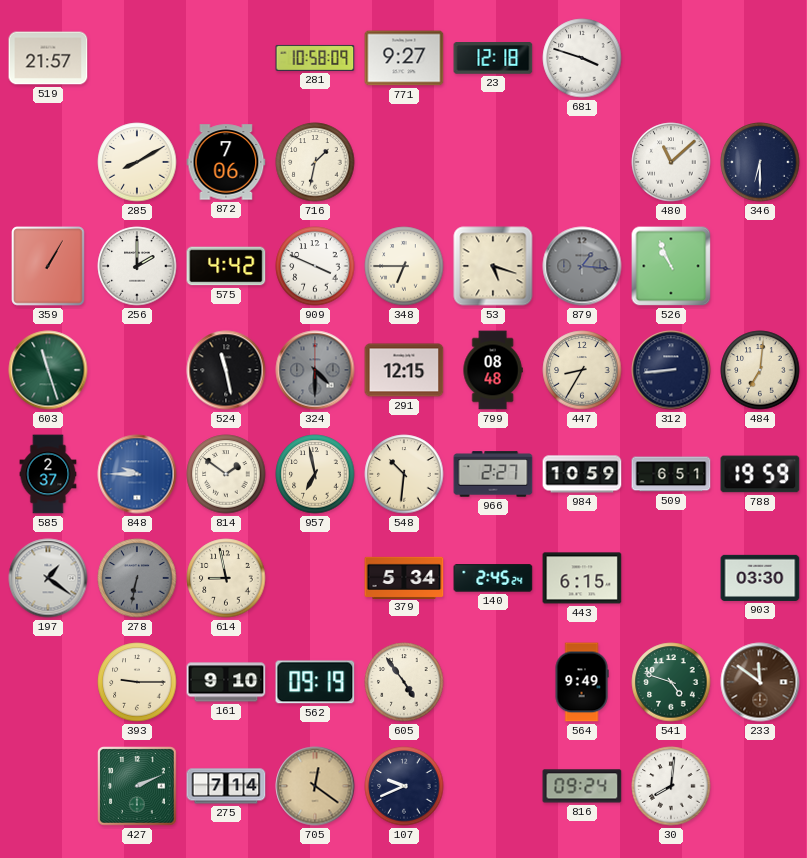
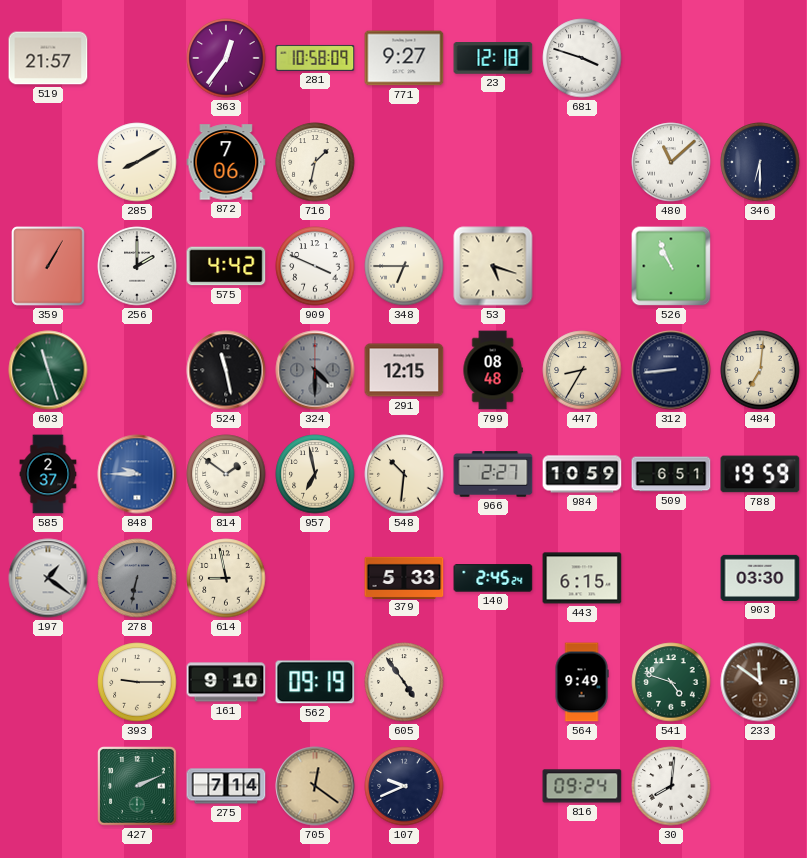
363: none -> 12:36
879: 1:16 -> none
379: 5:34 -> 5:33
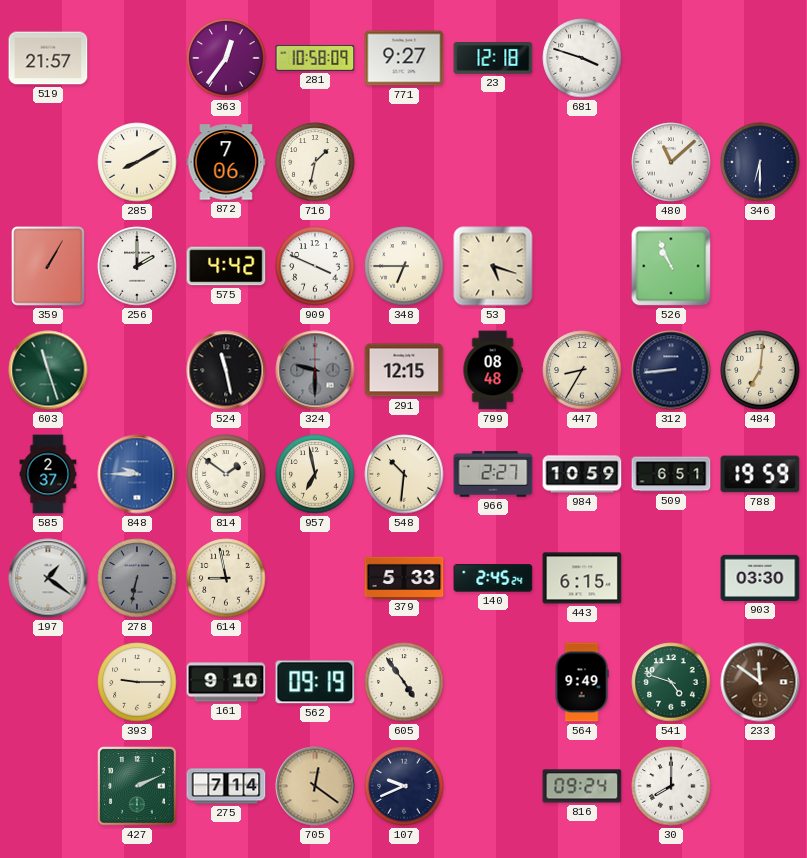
324: 4:30 -> 9:30
30: 8:01 -> 8:00
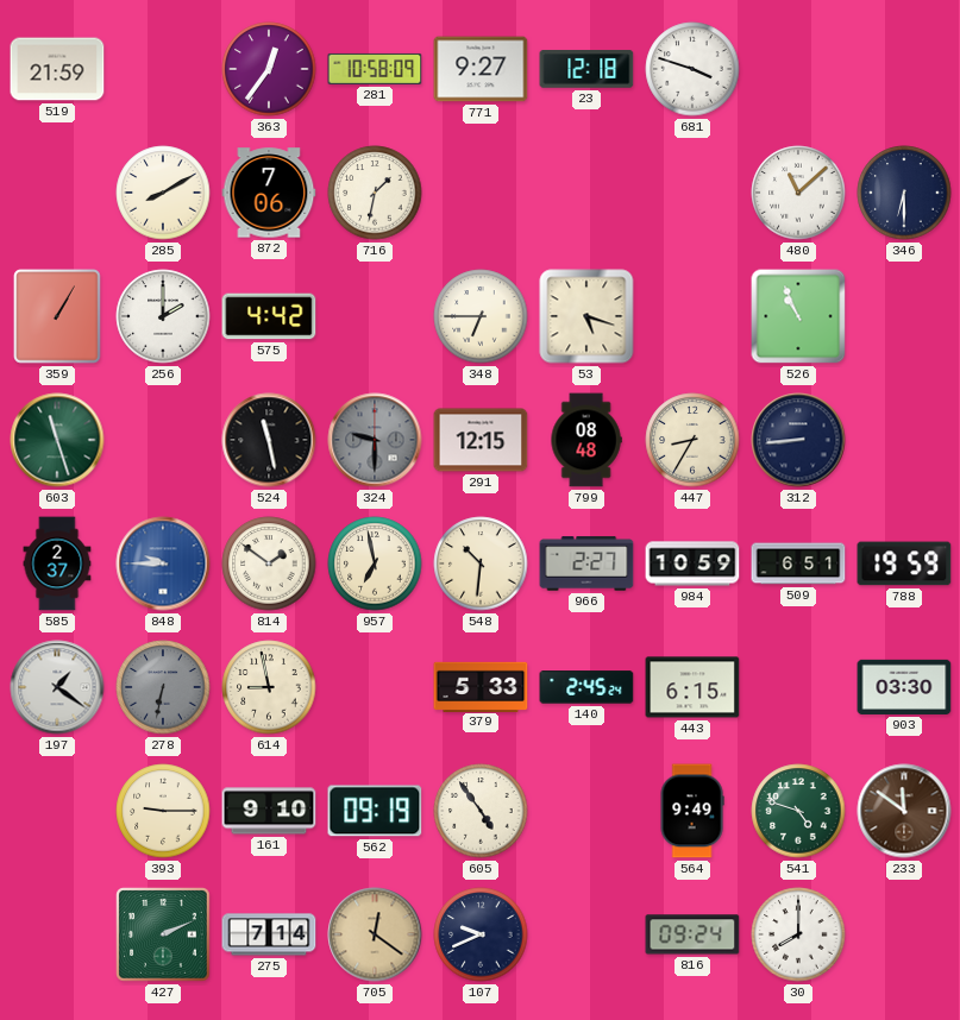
519: 21:57 -> 21:59
909: 3:49 -> none
484: 7:01 -> none
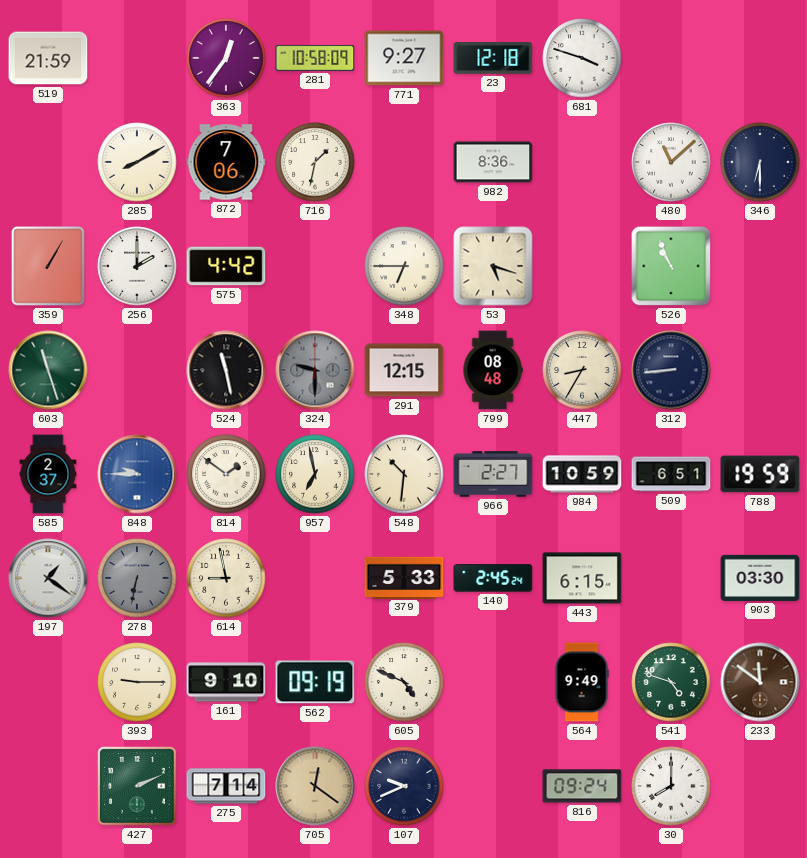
982: none -> 8:36
605: 4:54 -> 4:49
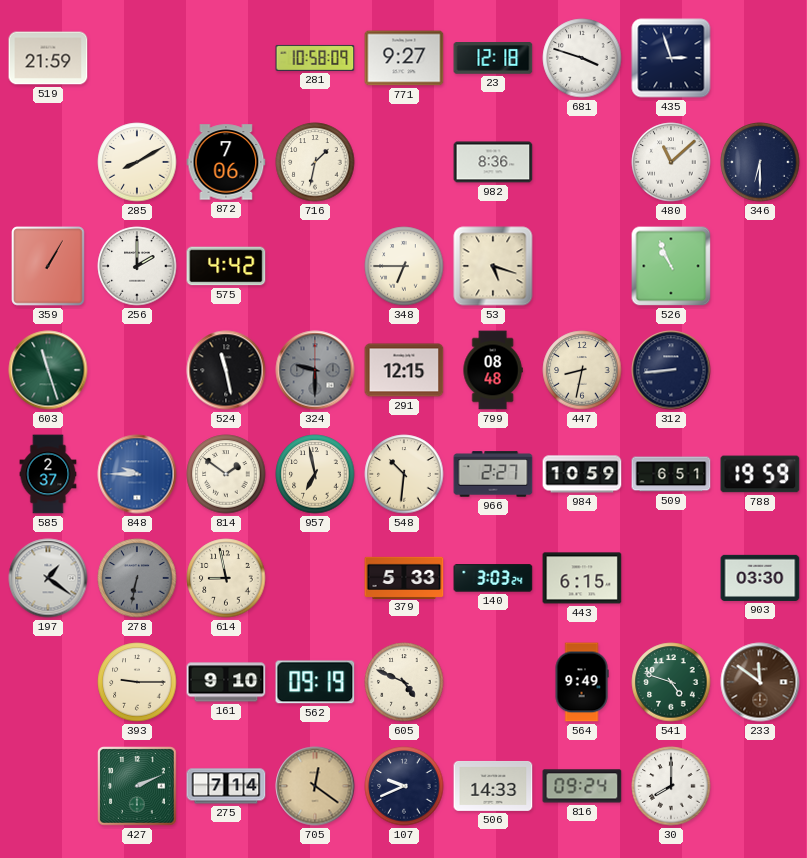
363: 12:36 -> none
435: none -> 2:57
447: 8:35 -> 8:32
140: 2:45 -> 3:03
506: none -> 14:33
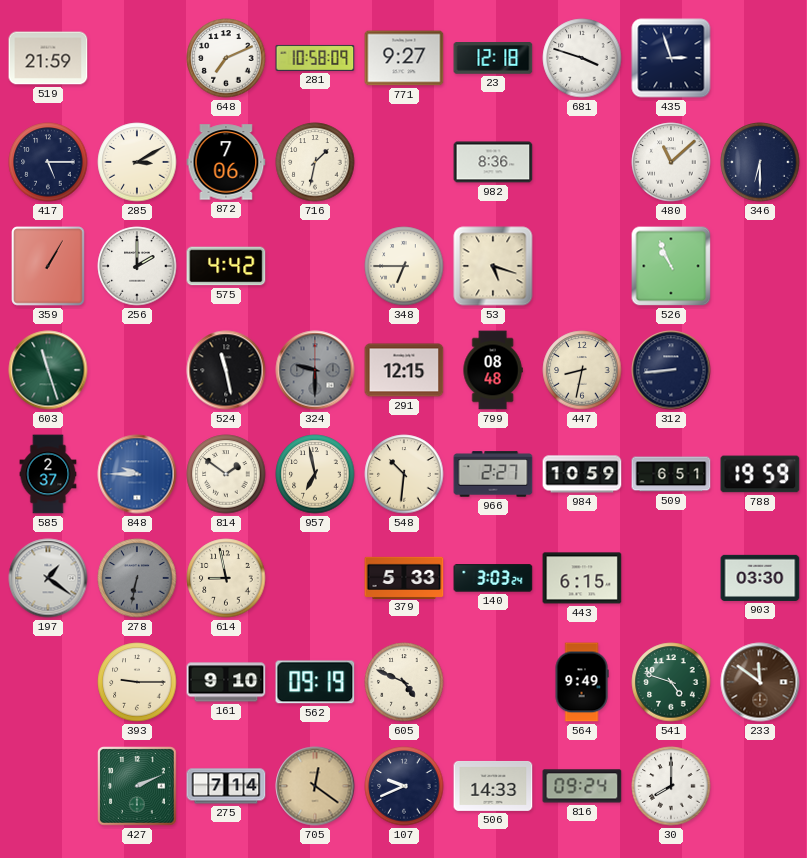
648: none -> 7:11
417: none -> 5:15
285: 8:10 -> 3:10
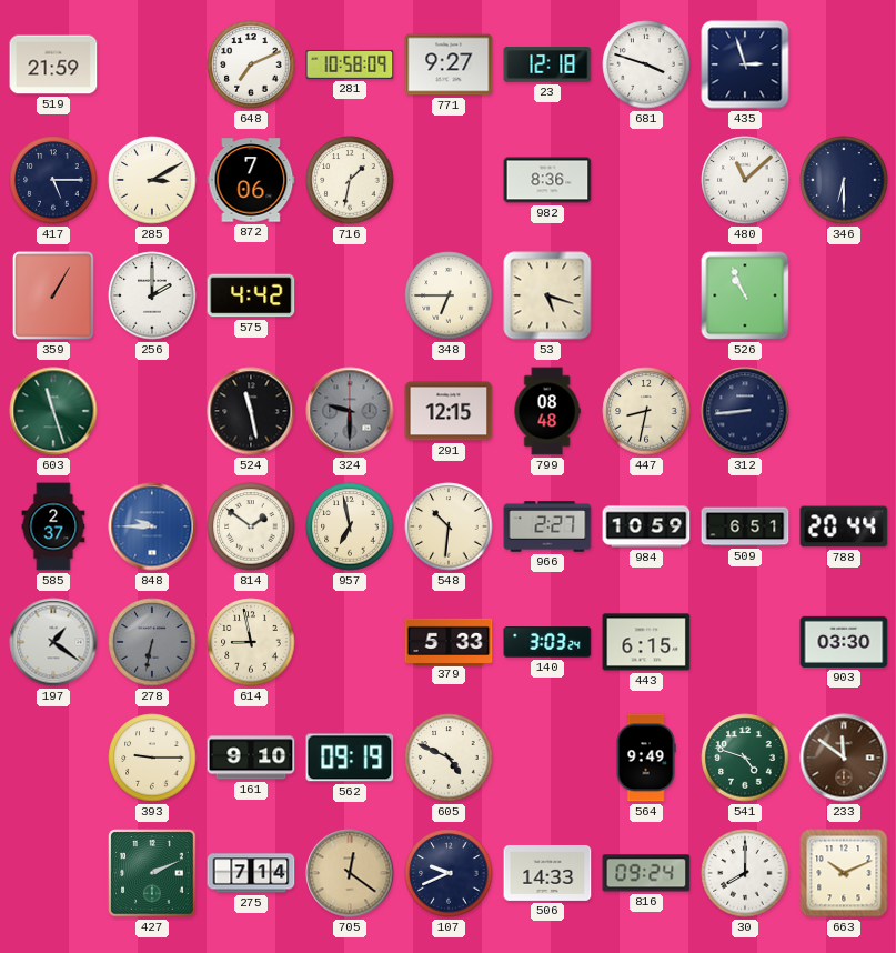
788: 19:59 -> 20:44
663: none -> 10:11
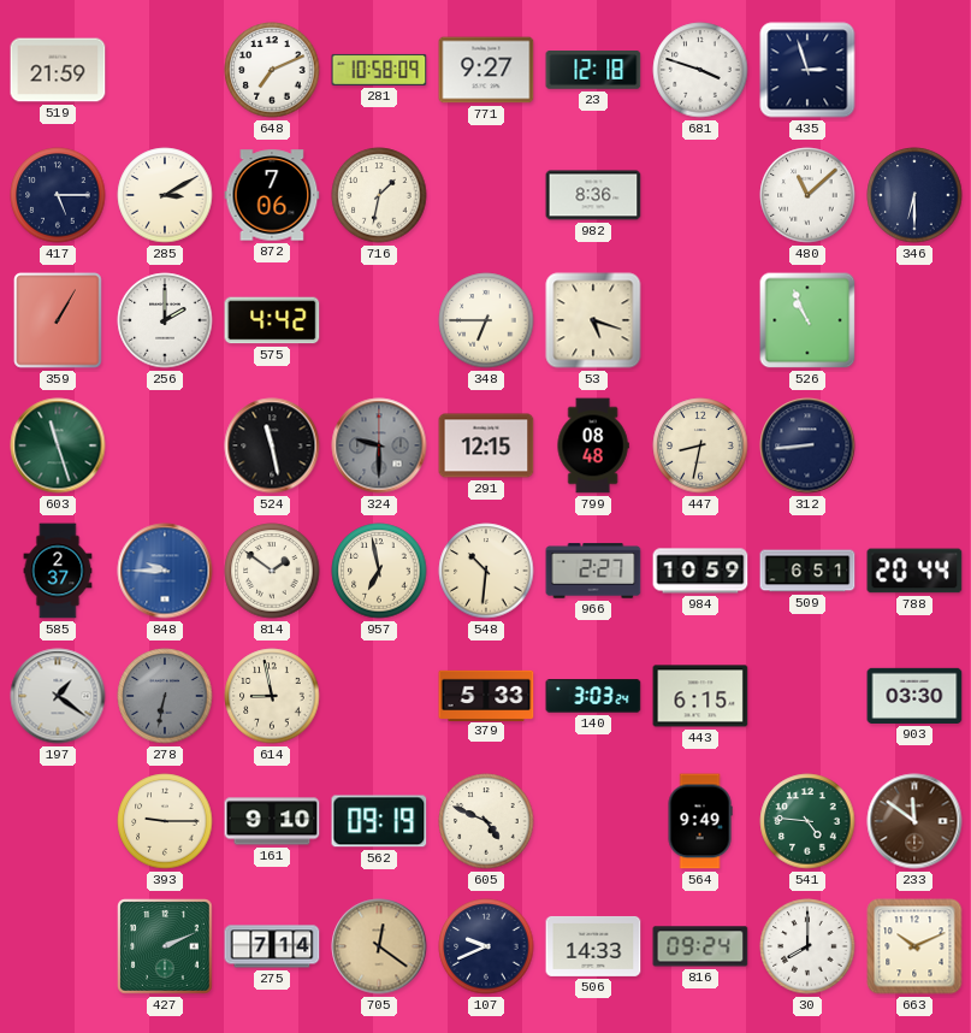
541: 4:48 -> 4:46
